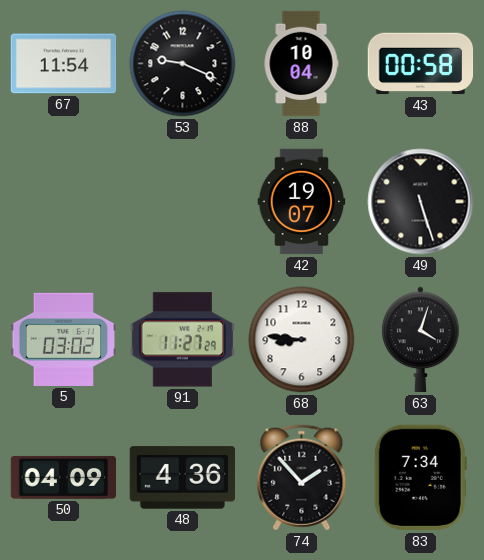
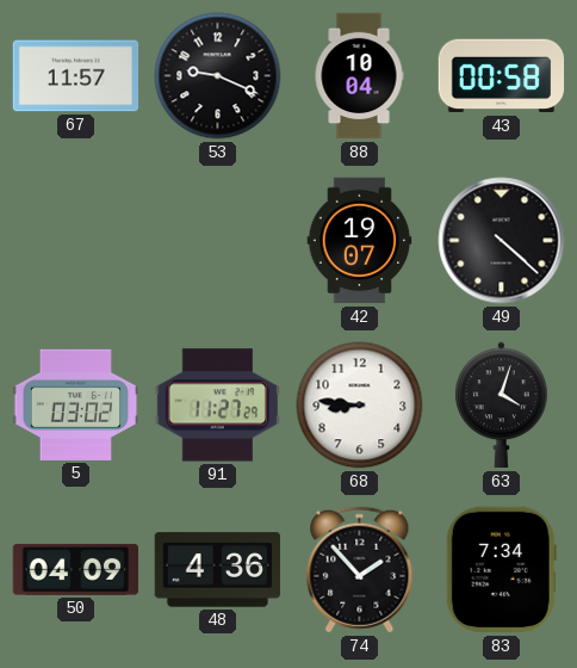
67: 11:54 -> 11:57
49: 5:27 -> 4:22
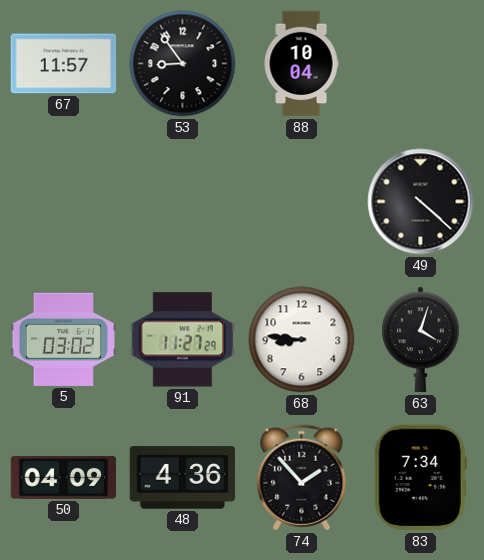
53: 9:19 -> 8:54
43: 00:58 -> none
42: 19:07 -> none
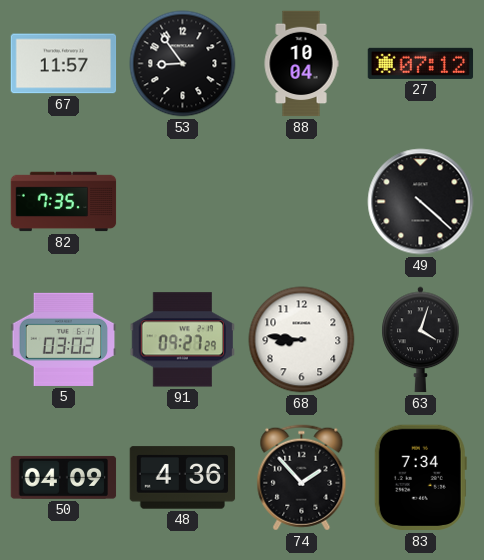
27: none -> 07:12
82: none -> 7:35
91: 11:27 -> 09:27
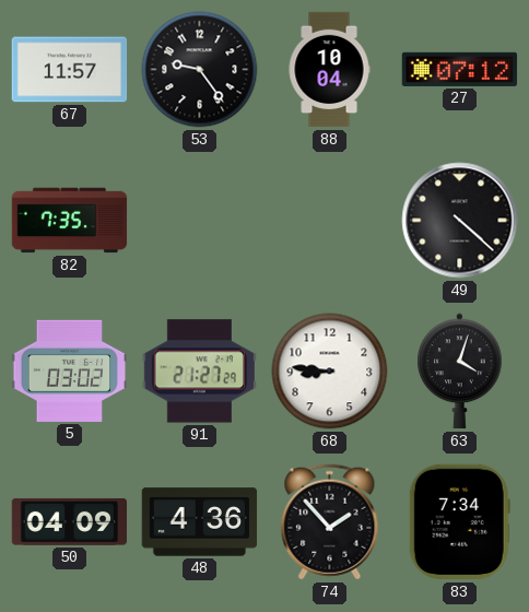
53: 8:54 -> 9:24
91: 09:27 -> 21:27
